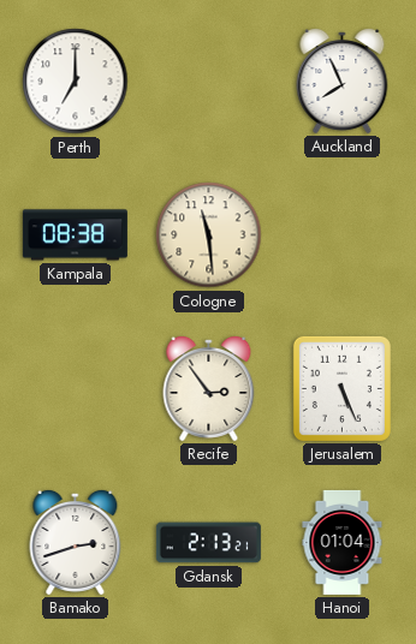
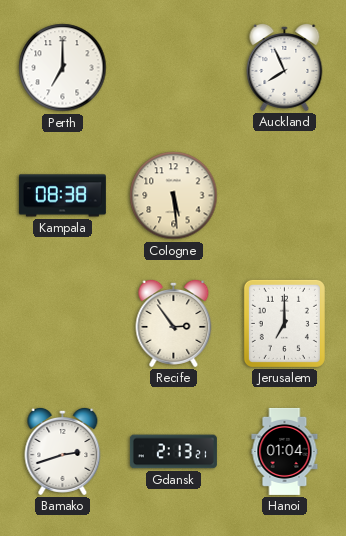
Cologne: 11:29 -> 5:29
Jerusalem: 5:26 -> 7:00
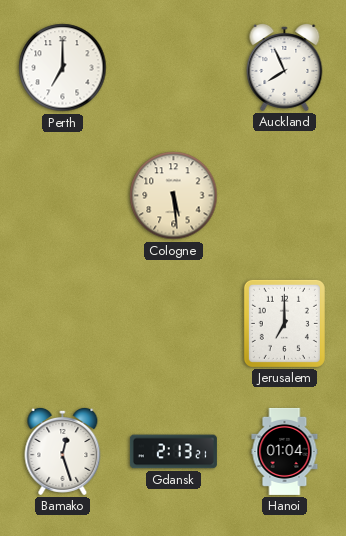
Kampala: 08:38 -> none
Recife: 2:54 -> none
Bamako: 2:42 -> 12:27
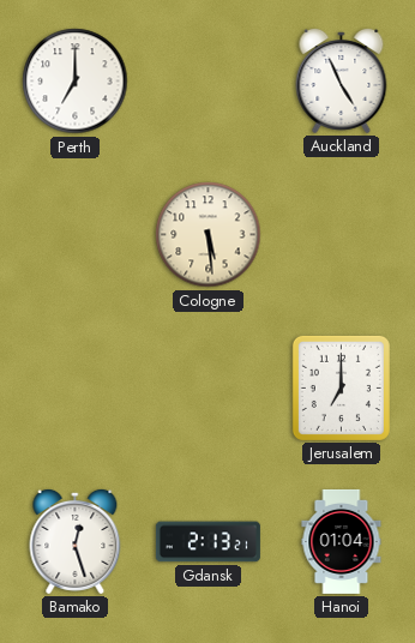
Auckland: 7:56 -> 4:56
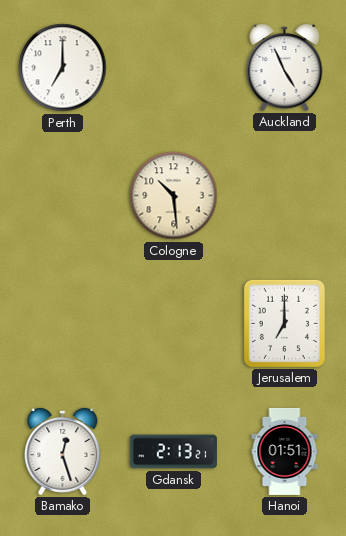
Cologne: 5:29 -> 10:29
Hanoi: 01:04 -> 01:51
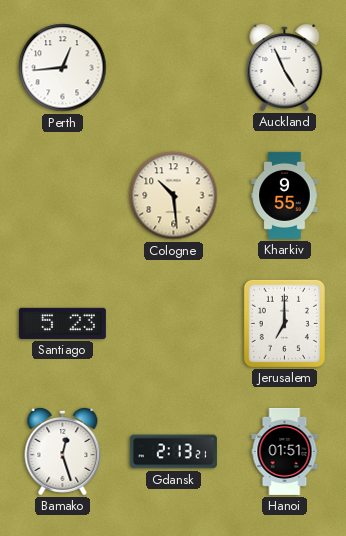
Perth: 7:00 -> 12:44
Kharkiv: none -> 9:55
Santiago: none -> 5:23
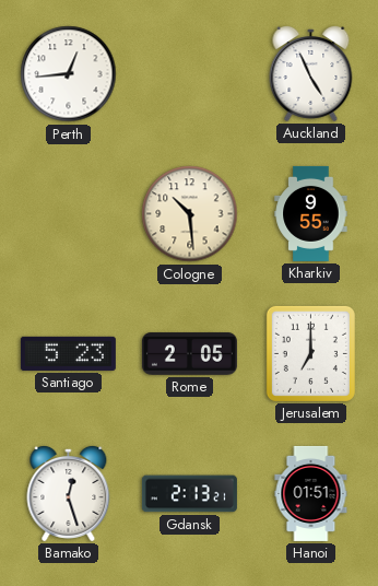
Rome: none -> 2:05
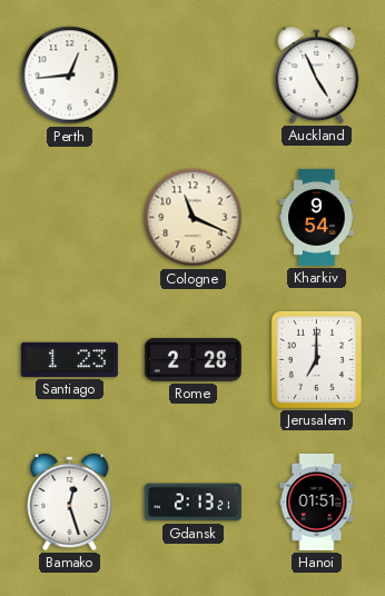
Cologne: 10:29 -> 11:19
Kharkiv: 9:55 -> 9:54
Santiago: 5:23 -> 1:23
Rome: 2:05 -> 2:28
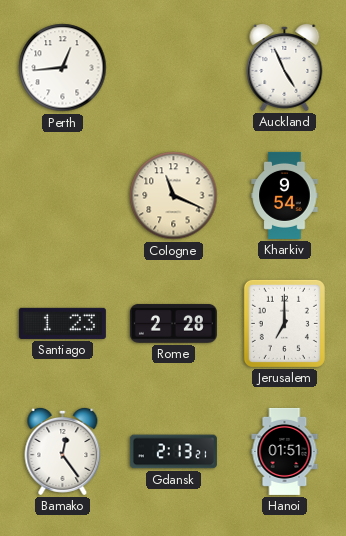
Bamako: 12:27 -> 12:24
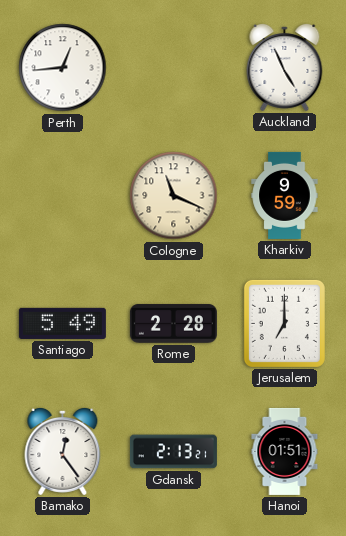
Kharkiv: 9:54 -> 9:59
Santiago: 1:23 -> 5:49
